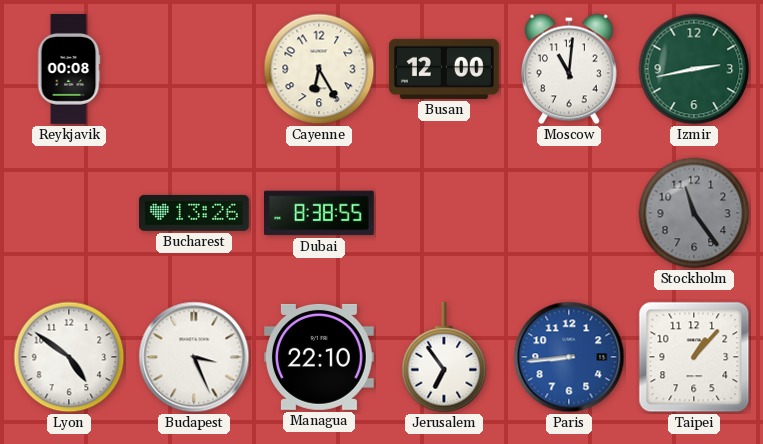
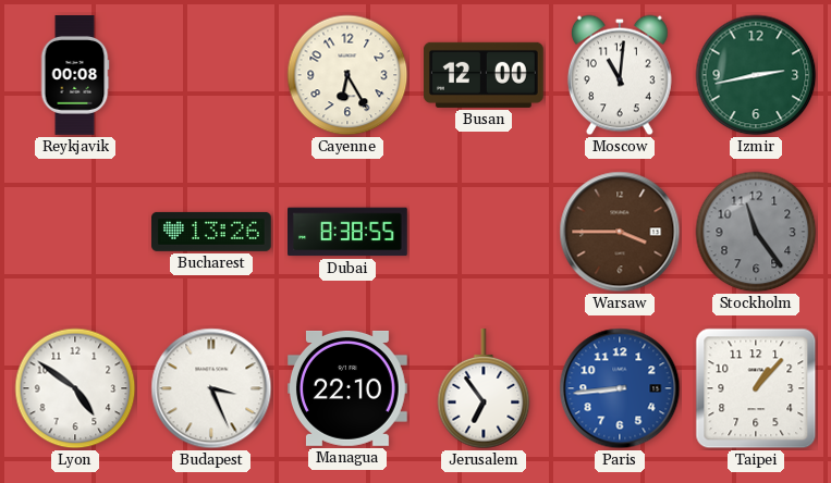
Warsaw: none -> 3:45
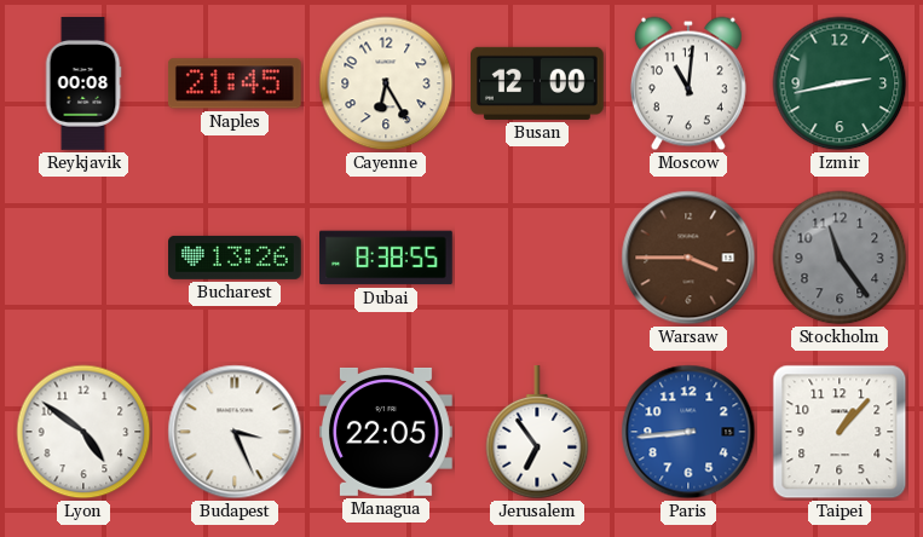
Naples: none -> 21:45
Managua: 22:10 -> 22:05
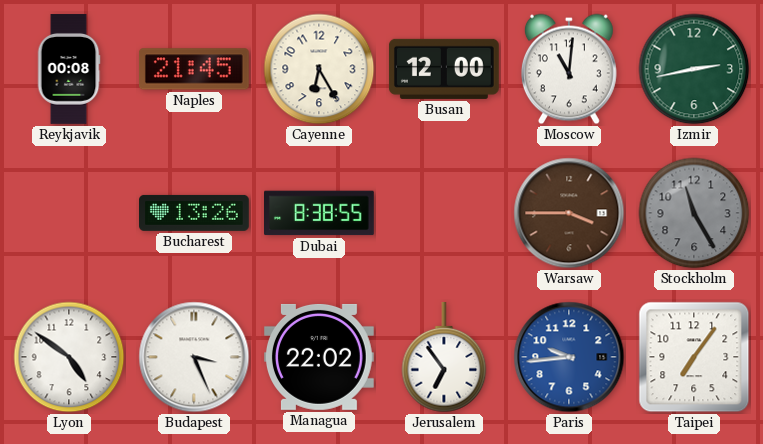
Stockholm: 11:24 -> 11:25
Managua: 22:05 -> 22:02
Paris: 8:44 -> 9:44
Taipei: 1:07 -> 7:06
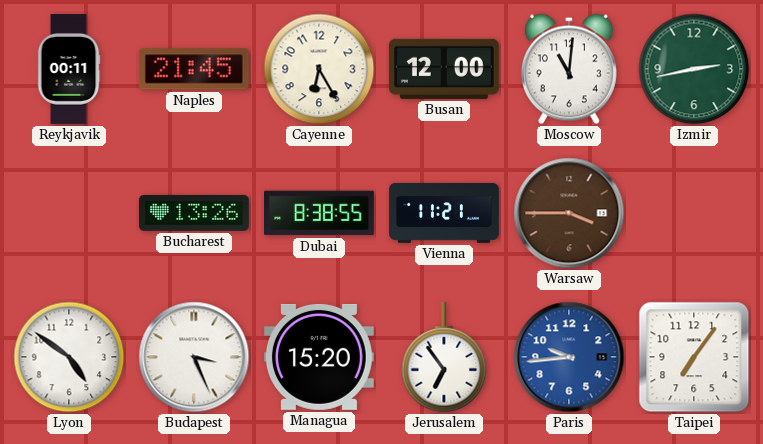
Reykjavik: 00:08 -> 00:11
Vienna: none -> 11:21
Stockholm: 11:25 -> none
Managua: 22:02 -> 15:20
